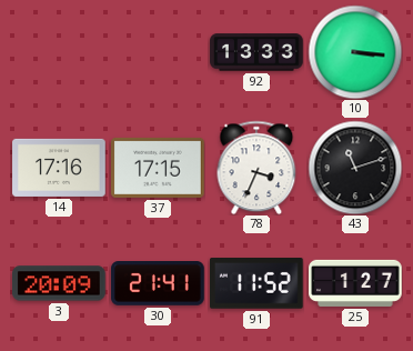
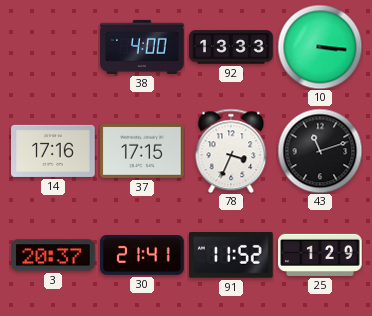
38: none -> 4:00
3: 20:09 -> 20:37
25: 1:27 -> 1:29
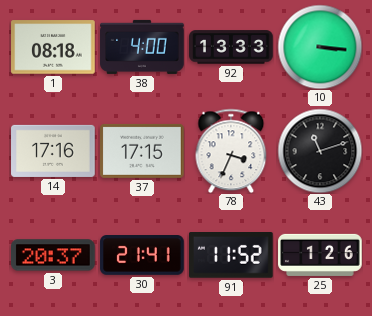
1: none -> 08:18
25: 1:29 -> 1:26
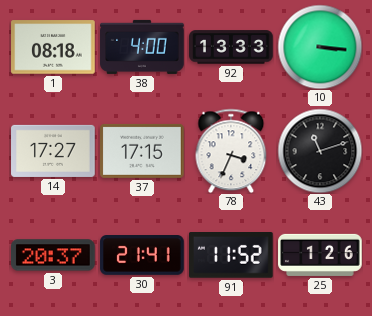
14: 17:16 -> 17:27
